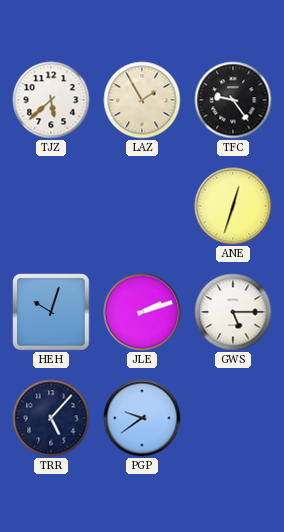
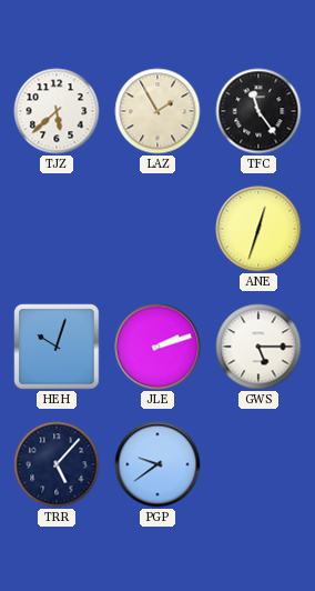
TFC: 9:24 -> 11:24
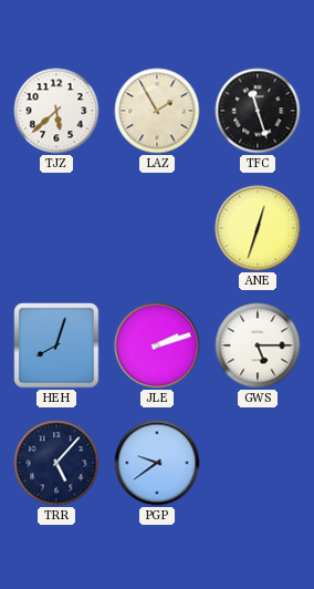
TFC: 11:24 -> 11:27
HEH: 10:03 -> 8:03
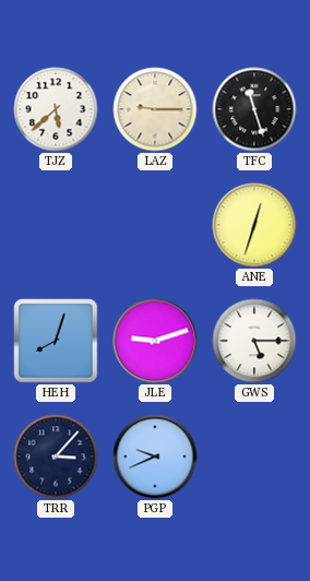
LAZ: 1:55 -> 9:15
JLE: 2:12 -> 9:12
TRR: 5:07 -> 3:07
PGP: 9:39 -> 9:41
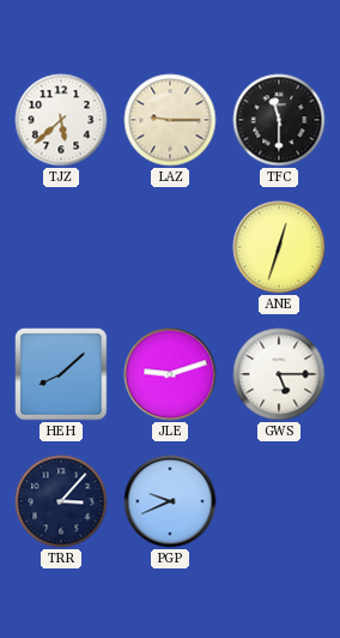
TFC: 11:27 -> 11:30
HEH: 8:03 -> 8:08
